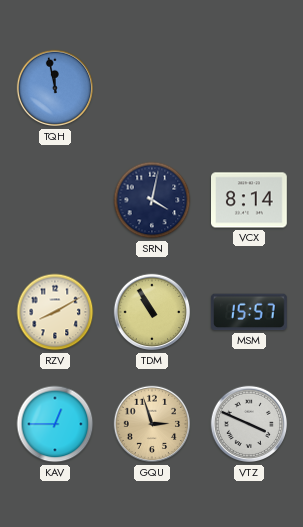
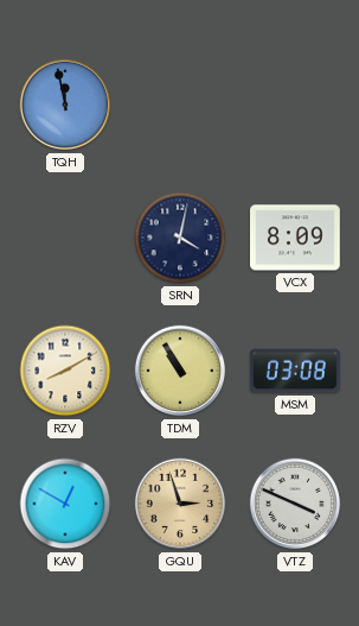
VCX: 8:14 -> 8:09
MSM: 15:57 -> 03:08
KAV: 12:45 -> 12:50
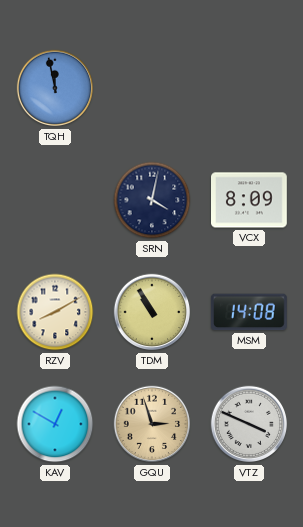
MSM: 03:08 -> 14:08
